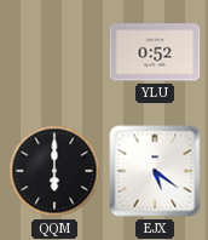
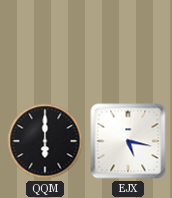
YLU: 0:52 -> none
EJX: 5:21 -> 5:17
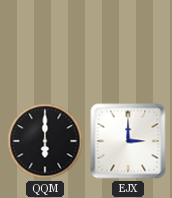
EJX: 5:17 -> 3:00
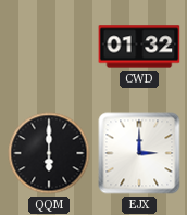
CWD: none -> 01:32
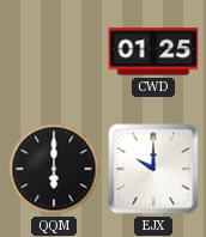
CWD: 01:32 -> 01:25
EJX: 3:00 -> 10:00
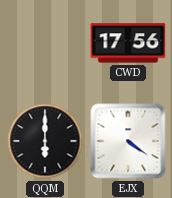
CWD: 01:25 -> 17:56
EJX: 10:00 -> 4:21
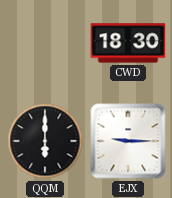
CWD: 17:56 -> 18:30
EJX: 4:21 -> 9:15
